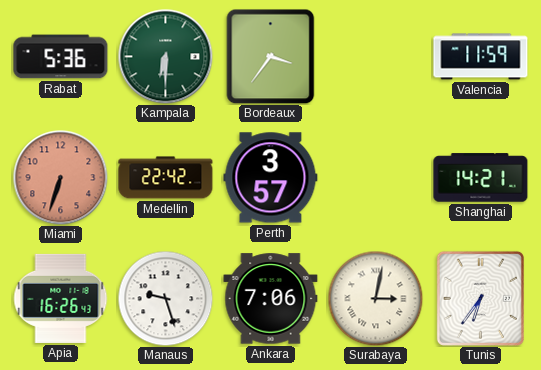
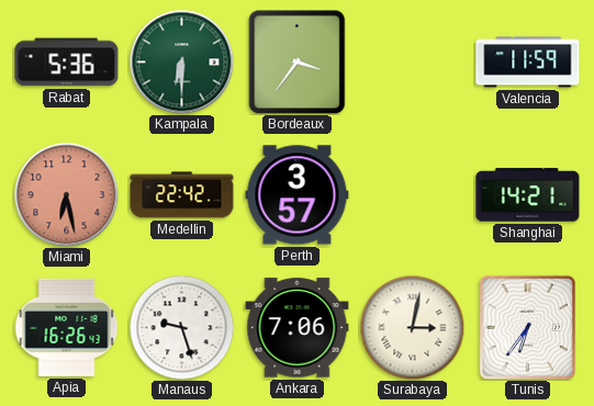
Miami: 6:33 -> 6:28
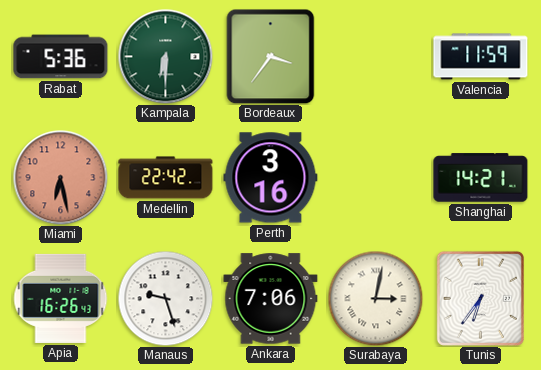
Perth: 3:57 -> 3:16
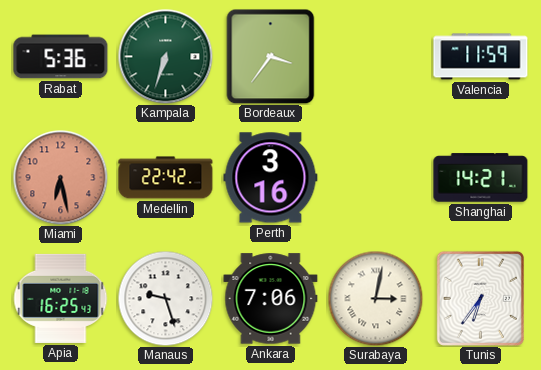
Kampala: 6:30 -> 6:33
Apia: 16:26 -> 16:25
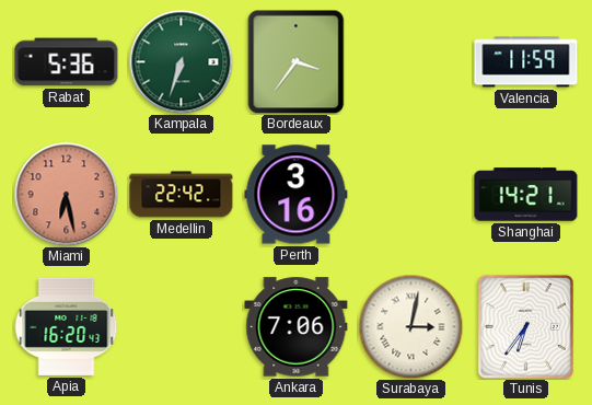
Apia: 16:25 -> 16:20
Manaus: 9:27 -> none
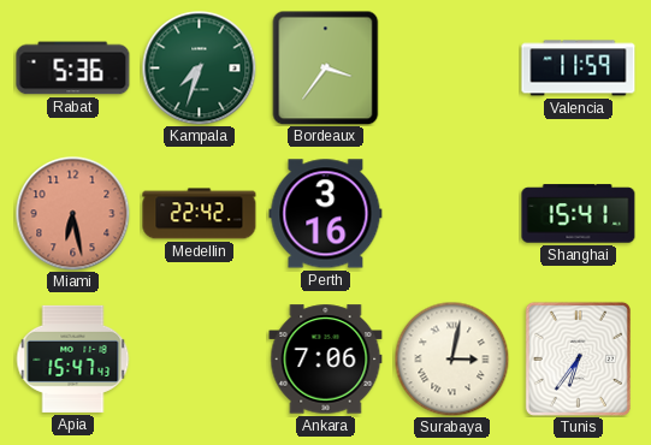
Kampala: 6:33 -> 7:33
Shanghai: 14:21 -> 15:41
Apia: 16:20 -> 15:47
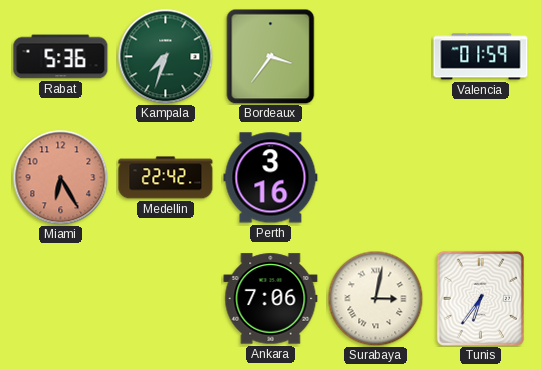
Valencia: 11:59 -> 01:59
Miami: 6:28 -> 6:25
Shanghai: 15:41 -> none
Apia: 15:47 -> none
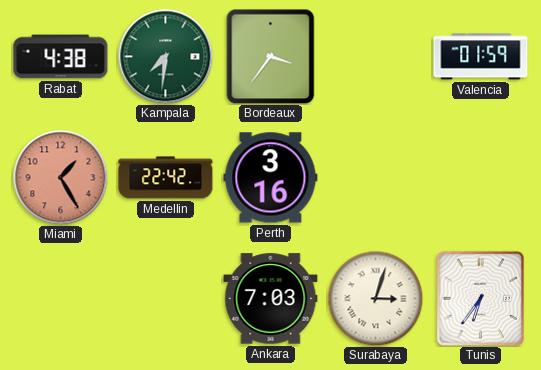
Rabat: 5:36 -> 4:38
Kampala: 7:33 -> 7:31
Miami: 6:25 -> 1:25
Ankara: 7:06 -> 7:03
Surabaya: 3:02 -> 3:03
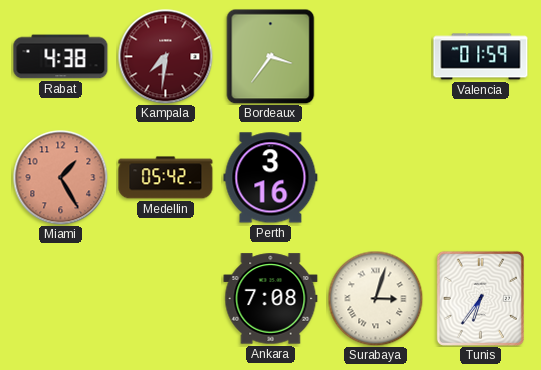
Kampala dial: green -> burgundy
Medellin: 22:42 -> 05:42
Ankara: 7:03 -> 7:08
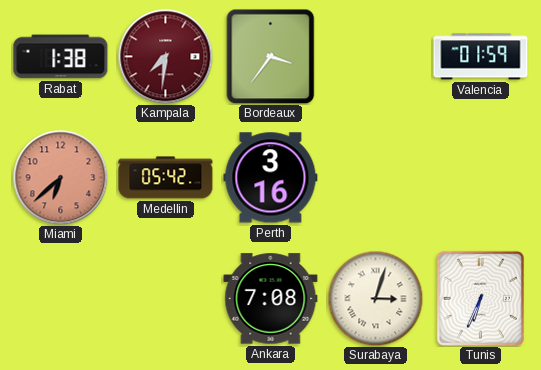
Rabat: 4:38 -> 1:38
Miami: 1:25 -> 6:38
Tunis: 6:36 -> 6:34
